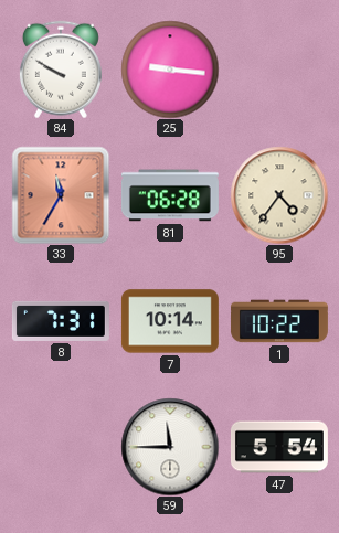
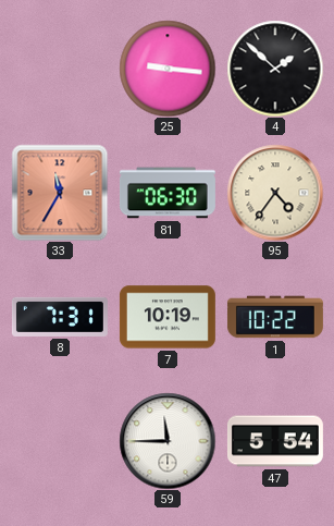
84: 9:50 -> none
4: none -> 1:52
81: 06:28 -> 06:30
7: 10:14 -> 10:19
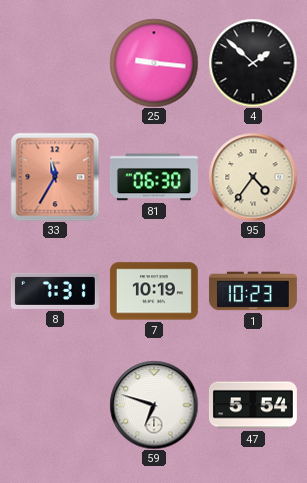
1: 10:22 -> 10:23
59: 11:45 -> 6:48
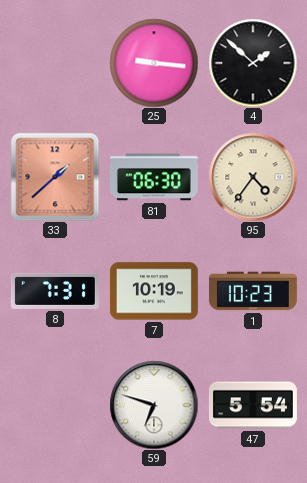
33: 11:35 -> 1:38
